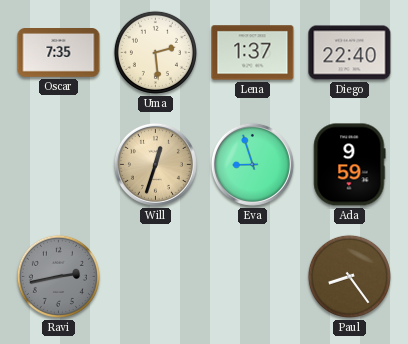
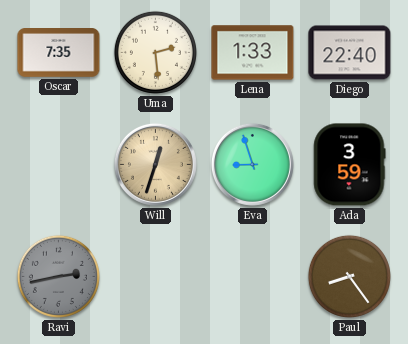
Lena: 1:37 -> 1:33
Ada: 9:59 -> 3:59
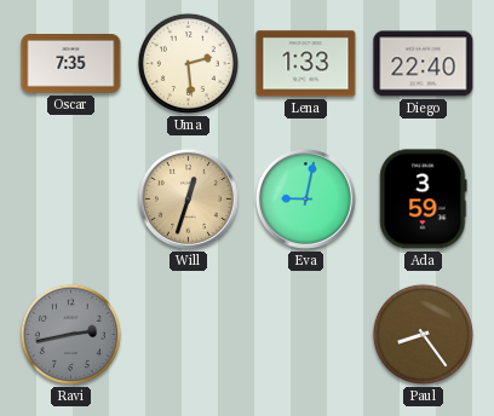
Eva: 8:57 -> 9:02
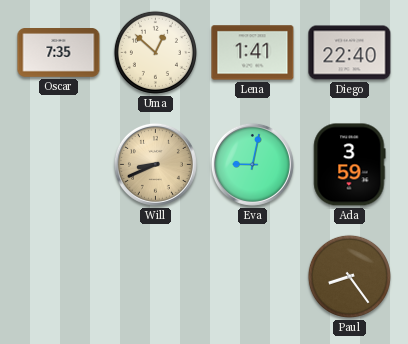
Uma: 2:29 -> 12:52
Lena: 1:33 -> 1:41
Will: 12:33 -> 8:41
Ravi: 2:43 -> none
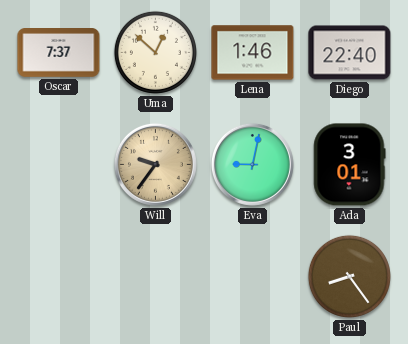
Oscar: 7:35 -> 7:37
Lena: 1:41 -> 1:46
Will: 8:41 -> 9:36
Ada: 3:59 -> 3:01
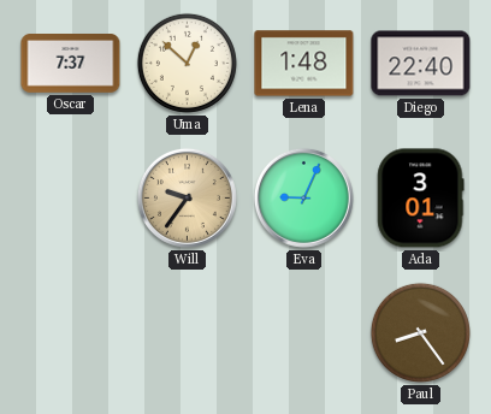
Lena: 1:46 -> 1:48
Eva: 9:02 -> 9:04
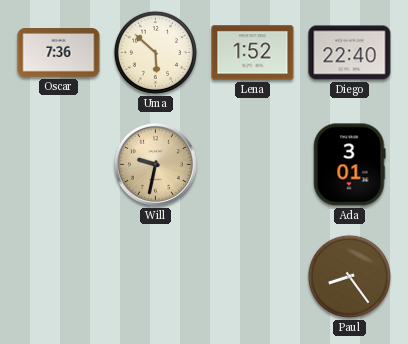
Oscar: 7:37 -> 7:36
Uma: 12:52 -> 5:52
Lena: 1:48 -> 1:52
Will: 9:36 -> 9:32
Eva: 9:04 -> none
